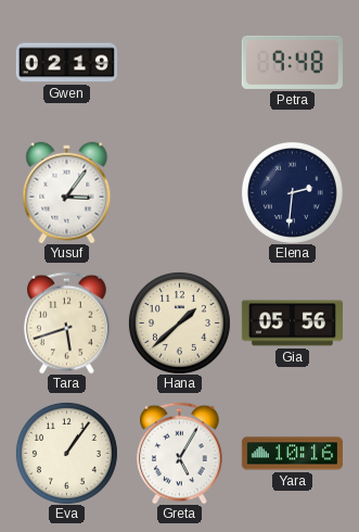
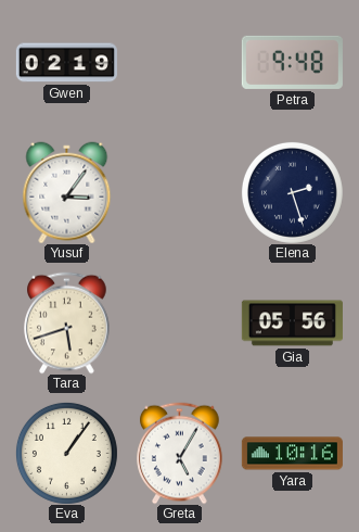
Elena: 2:31 -> 2:27
Hana: 1:38 -> none
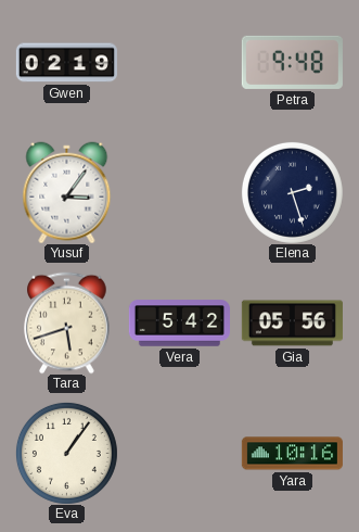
Vera: none -> 5:42
Greta: 5:05 -> none
